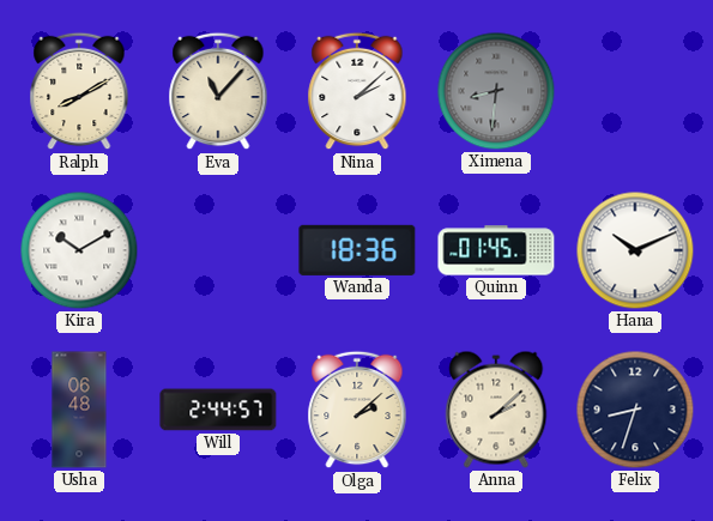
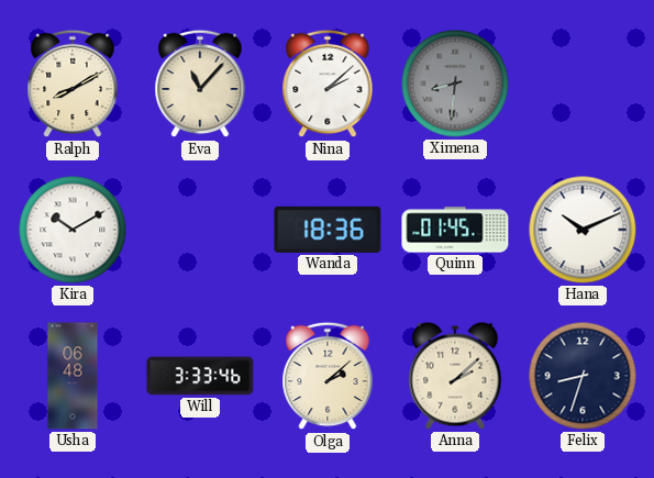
Will: 2:44 -> 3:33
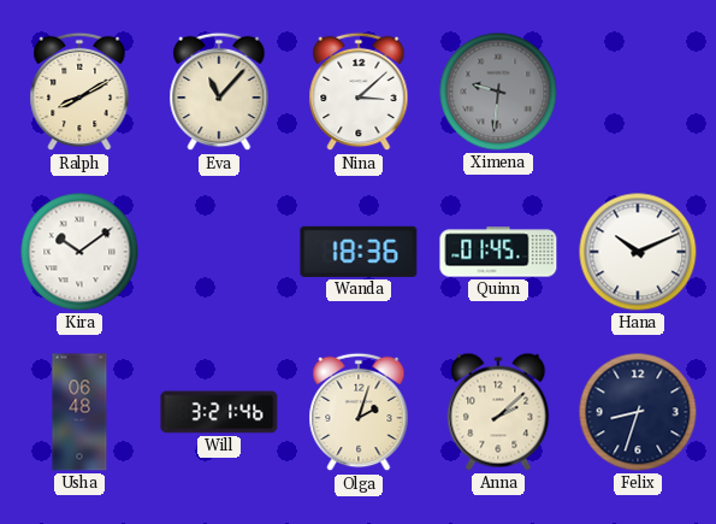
Nina: 2:08 -> 3:08
Ximena: 8:31 -> 9:31
Kira: 10:10 -> 10:09
Will: 3:33 -> 3:21
Olga: 2:08 -> 2:03
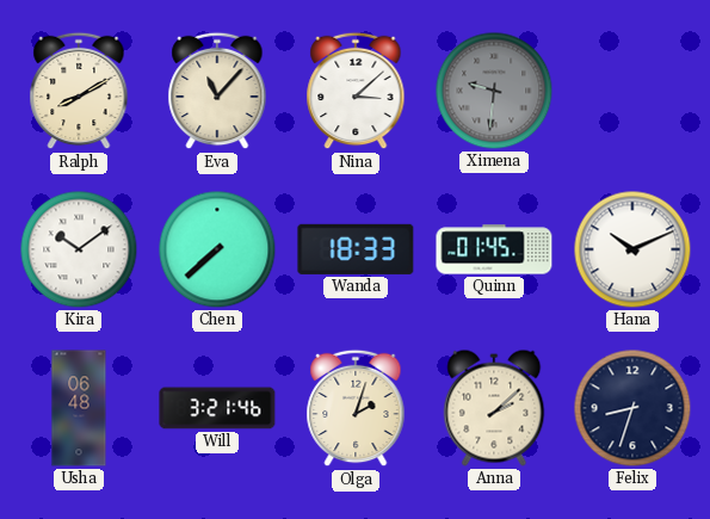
Chen: none -> 7:38
Wanda: 18:36 -> 18:33
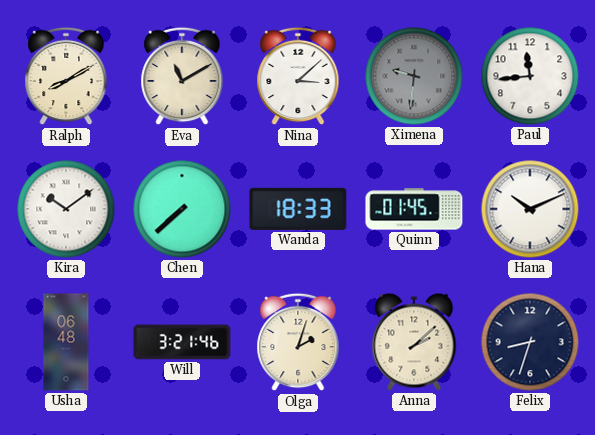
Eva: 11:07 -> 11:10
Paul: none -> 11:44
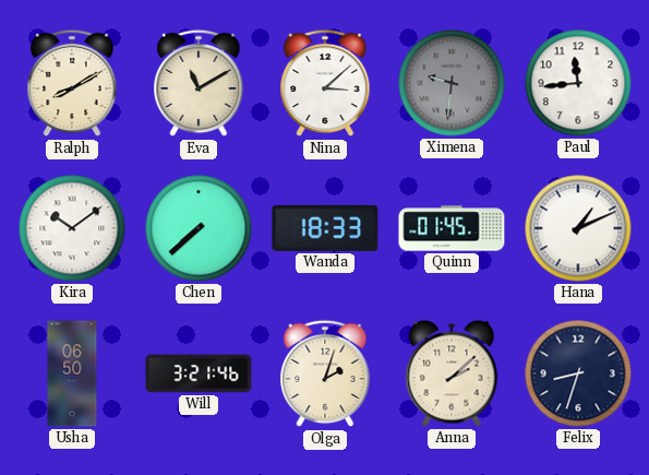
Hana: 10:11 -> 1:11
Usha: 06:48 -> 06:50
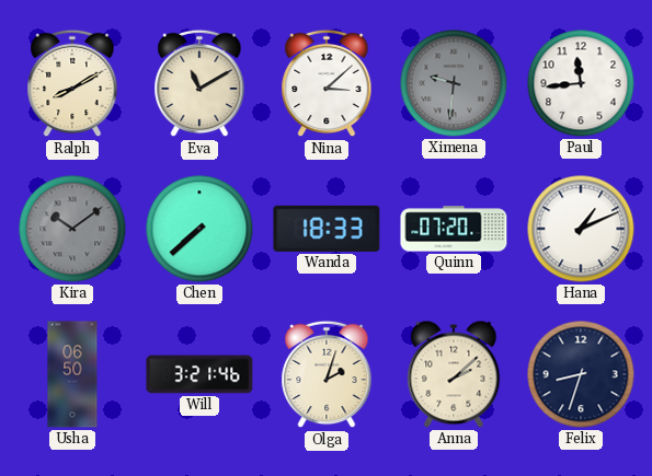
Kira dial: white -> grey
Quinn: 01:45 -> 07:20
